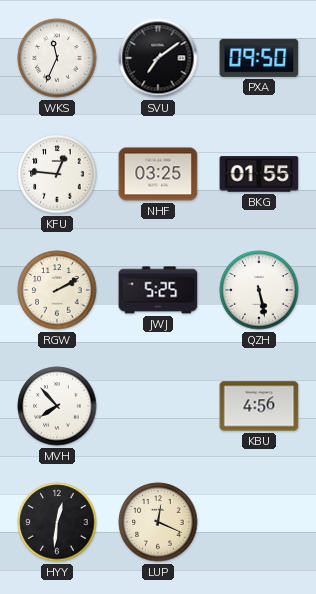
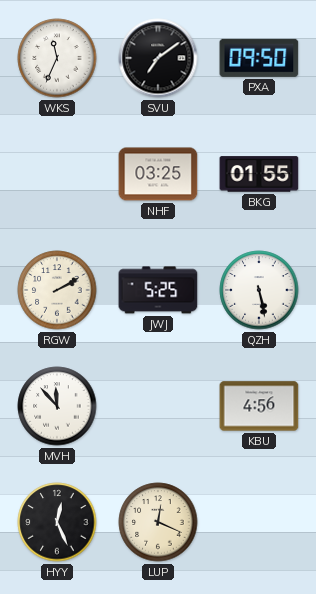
KFU: 12:46 -> none
MVH: 7:53 -> 11:53
HYY: 12:31 -> 12:26
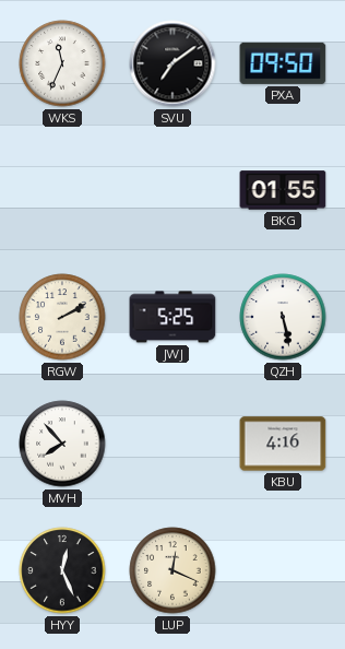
NHF: 03:25 -> none
MVH: 11:53 -> 7:53
KBU: 4:56 -> 4:16
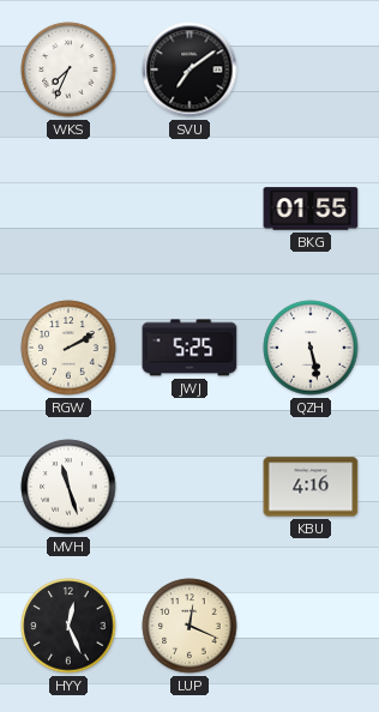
WKS: 11:34 -> 7:34
PXA: 09:50 -> none
MVH: 7:53 -> 11:27
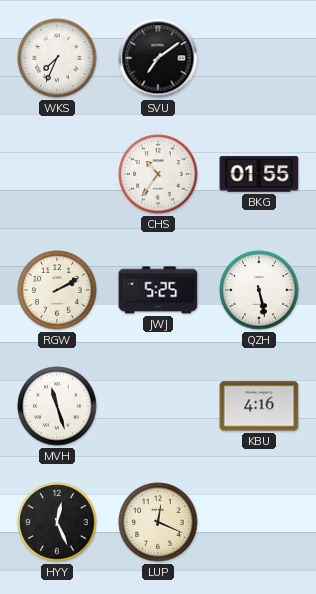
CHS: none -> 10:36
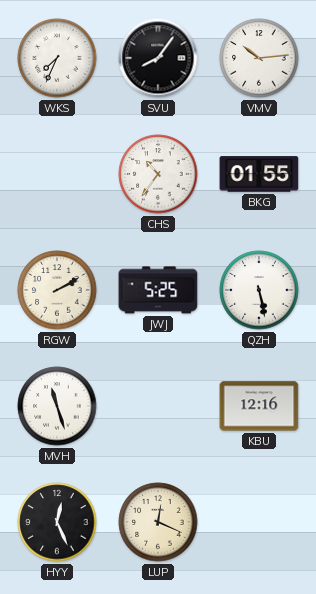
SVU: 7:09 -> 8:06
VMV: none -> 10:14
KBU: 4:16 -> 12:16
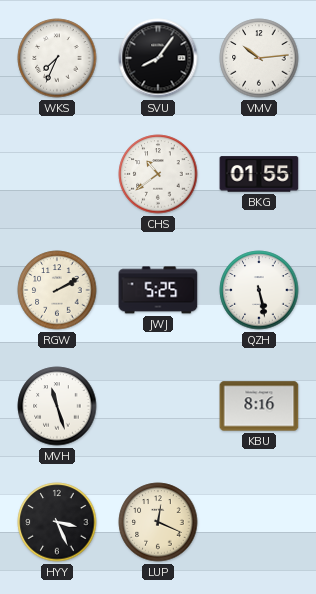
CHS: 10:36 -> 10:39
KBU: 12:16 -> 8:16
HYY: 12:26 -> 3:26
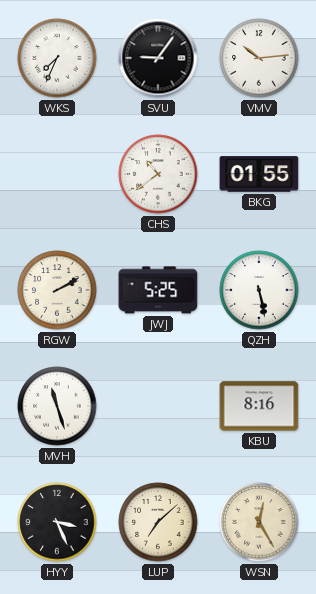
SVU: 8:06 -> 9:06
LUP: 12:19 -> 7:08
WSN: none -> 12:25
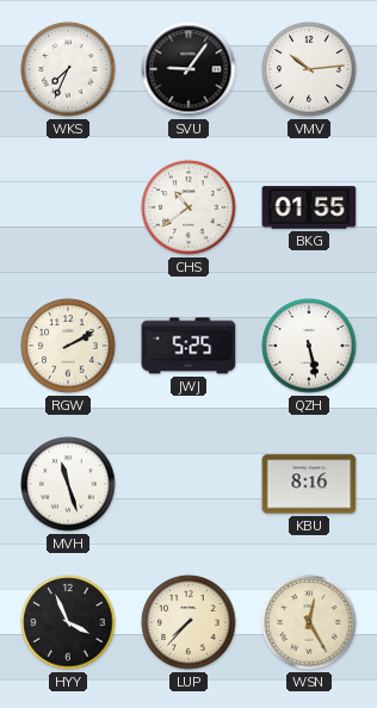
HYY: 3:26 -> 3:56
LUP: 7:08 -> 7:37
